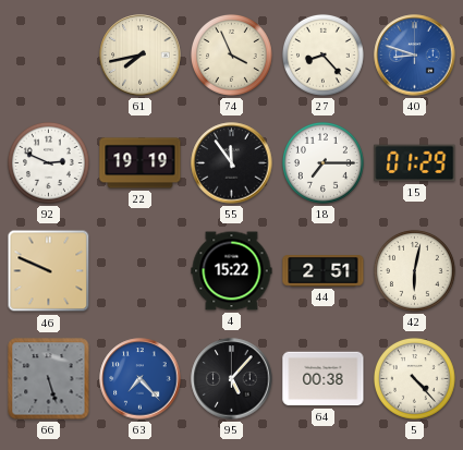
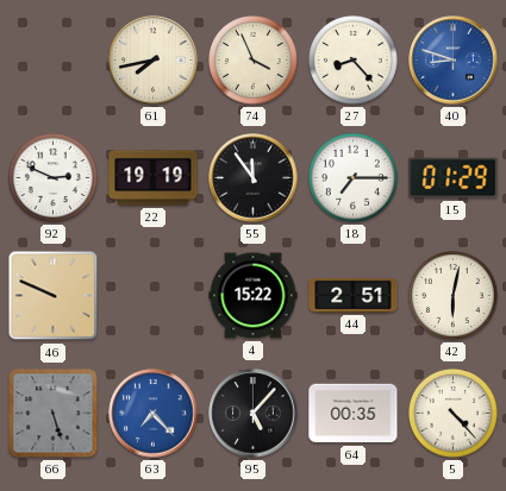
64: 00:38 -> 00:35
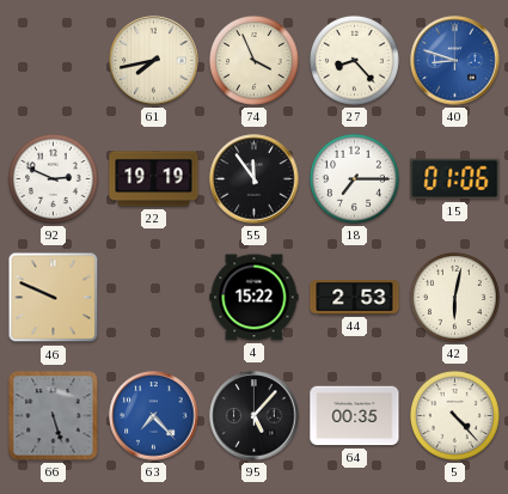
15: 01:29 -> 01:06
44: 2:51 -> 2:53
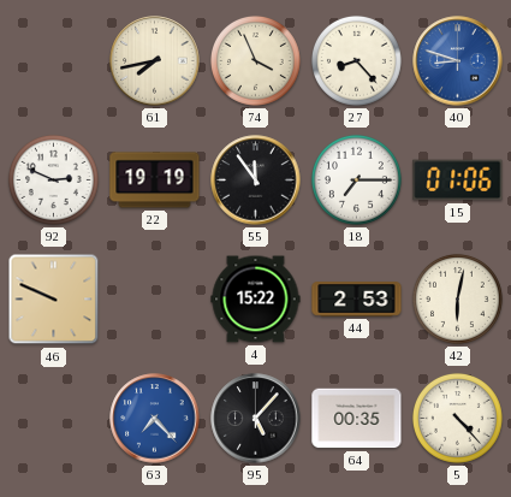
66: 5:27 -> none
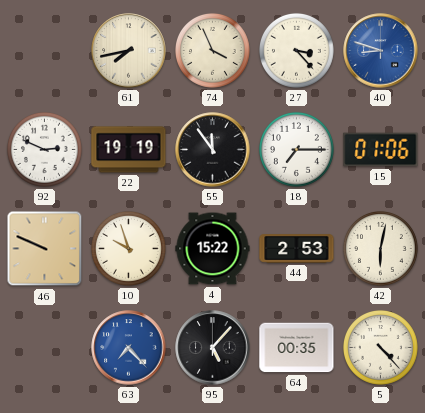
27: 8:23 -> 3:23
10: none -> 9:57
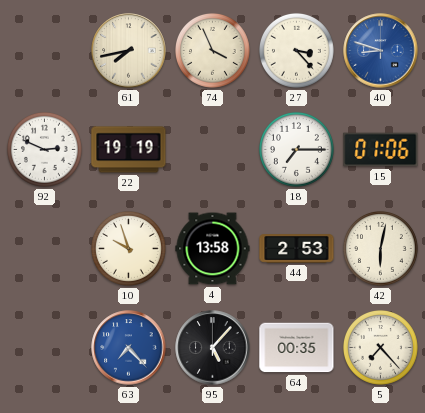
55: 11:54 -> none
46: 9:49 -> none
4: 15:22 -> 13:58
5: 4:23 -> 7:23
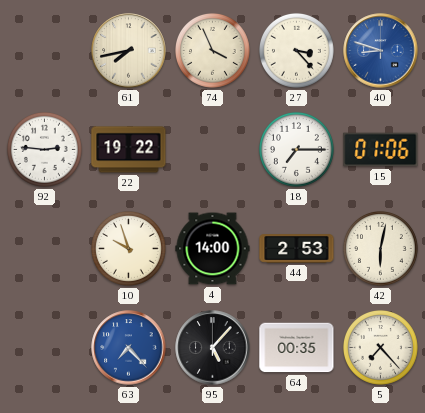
92: 2:49 -> 2:46
22: 19:19 -> 19:22
4: 13:58 -> 14:00
